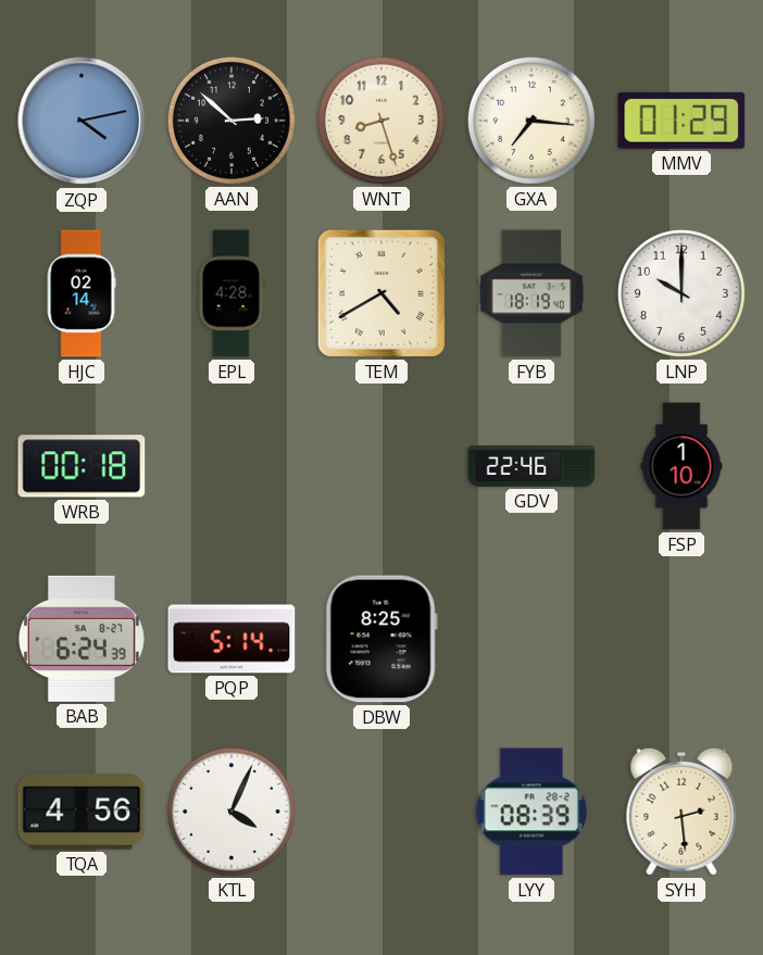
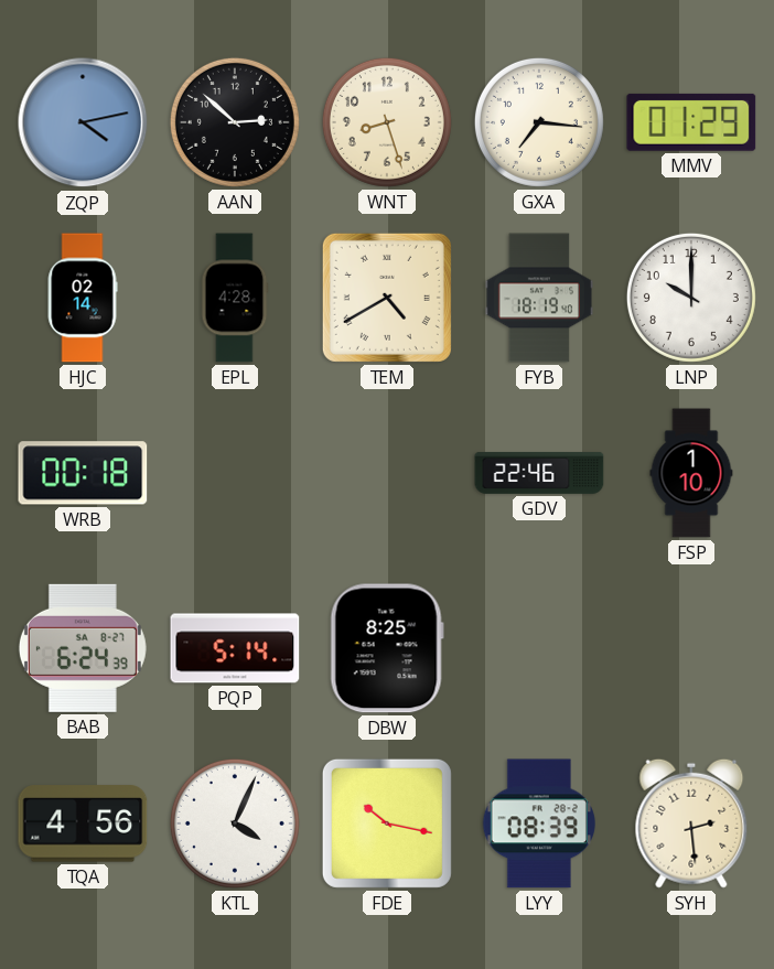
FDE: none -> 10:17
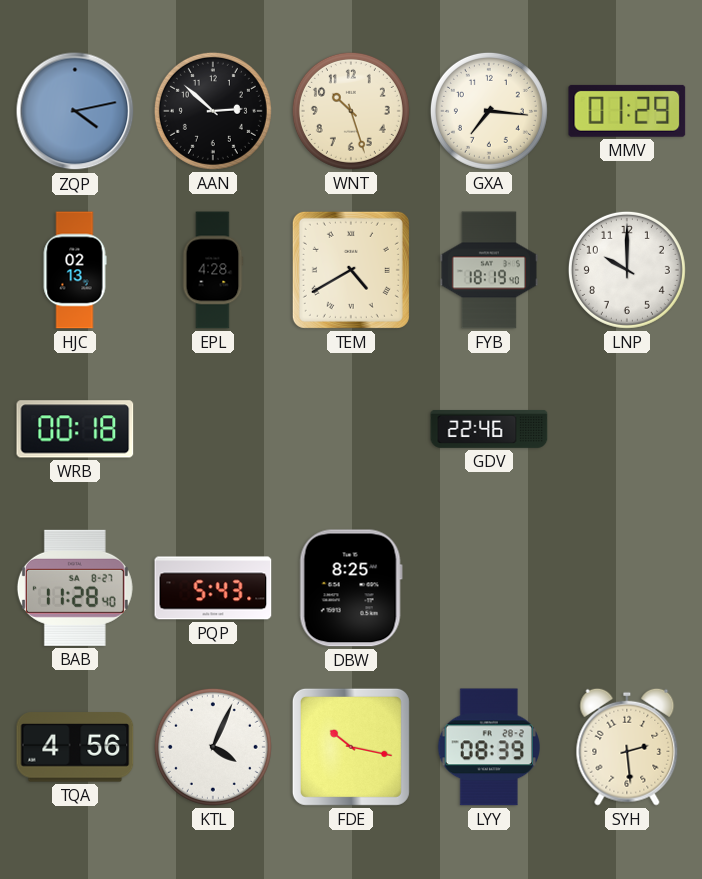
WNT: 8:27 -> 10:27
HJC: 02:14 -> 02:13
FSP: 1:10 -> none
BAB: 6:24 -> 11:28
PQP: 5:14 -> 5:43
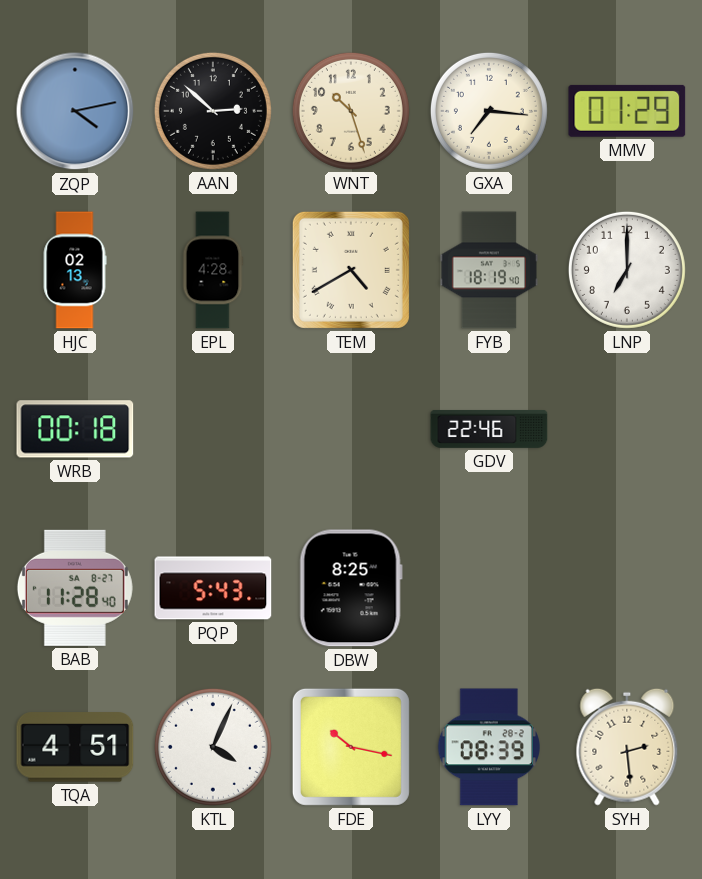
LNP: 10:00 -> 7:00
TQA: 4:56 -> 4:51
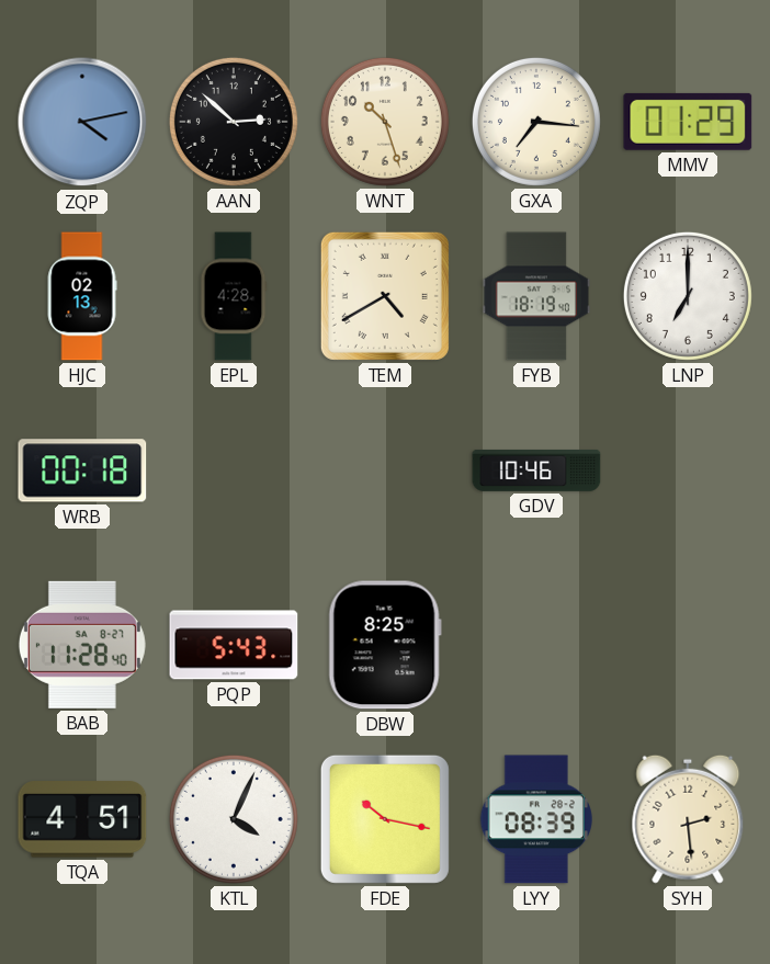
GDV: 22:46 -> 10:46
